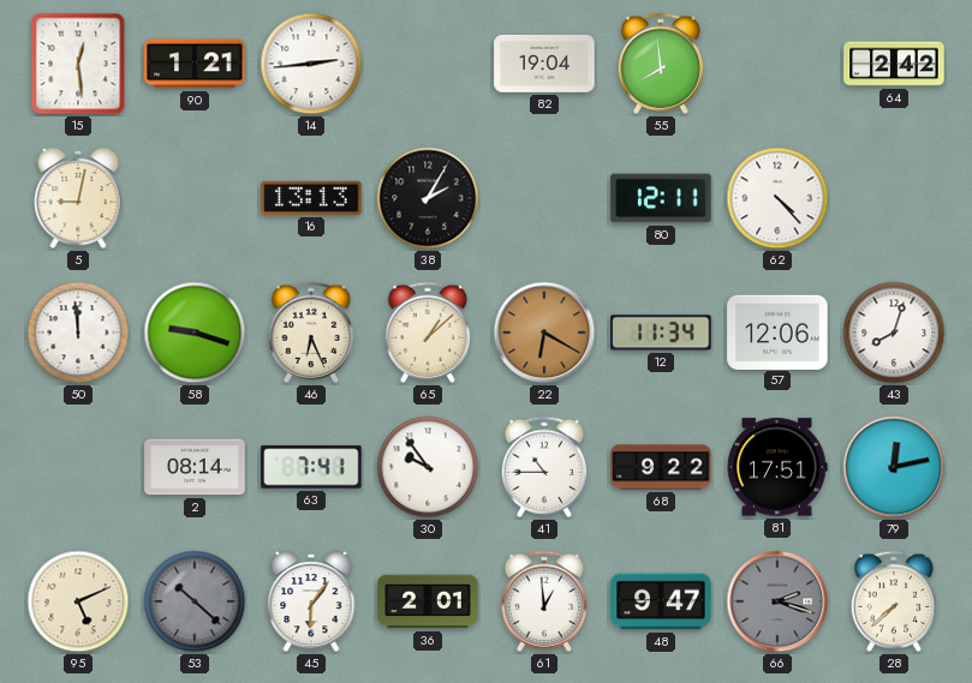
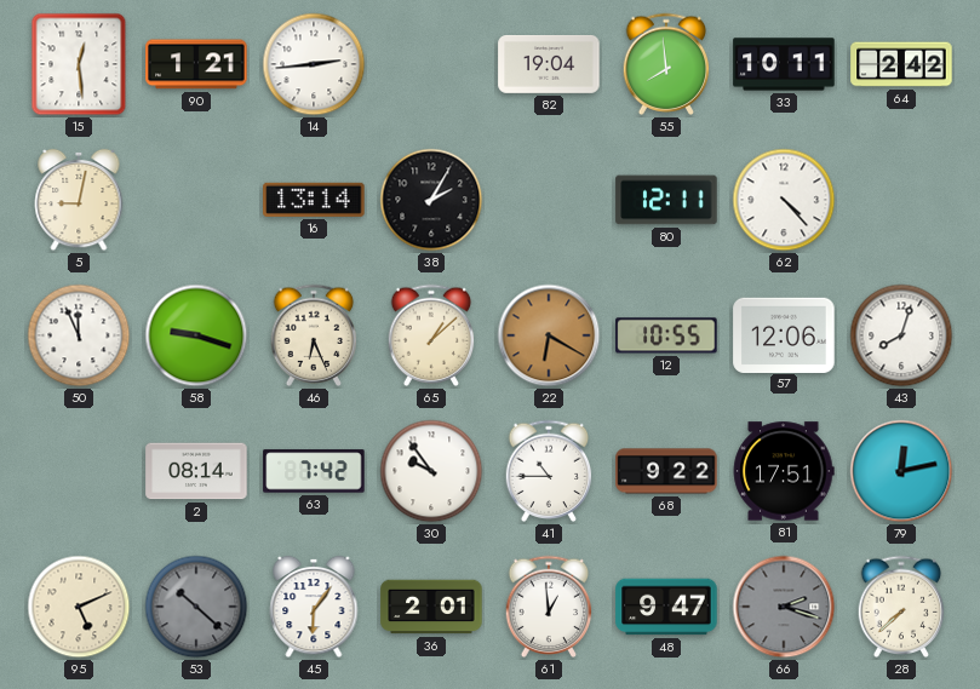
33: none -> 10:11
16: 13:13 -> 13:14
50: 11:59 -> 11:56
12: 11:34 -> 10:55
63: 7:41 -> 7:42
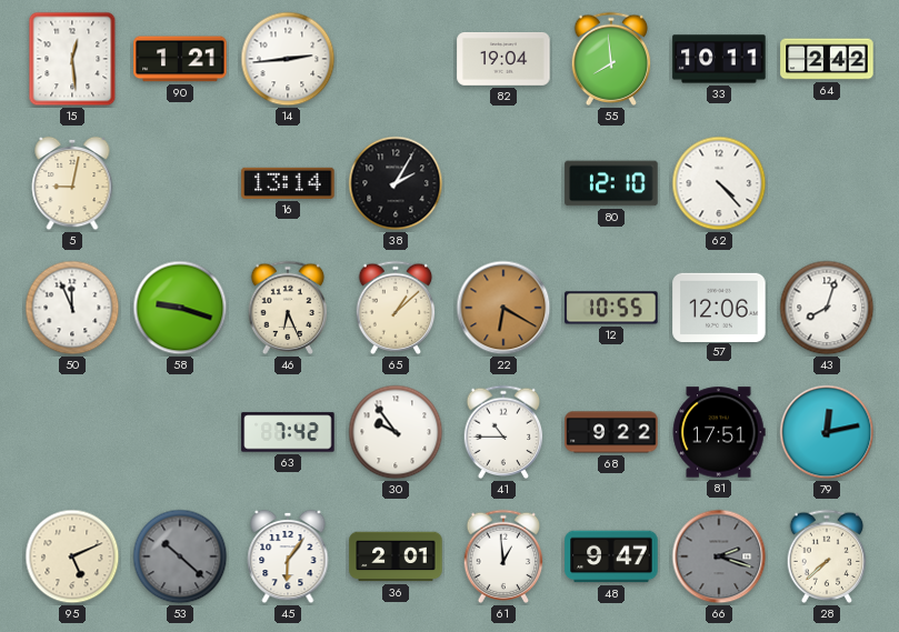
80: 12:11 -> 12:10
2: 08:14 -> none
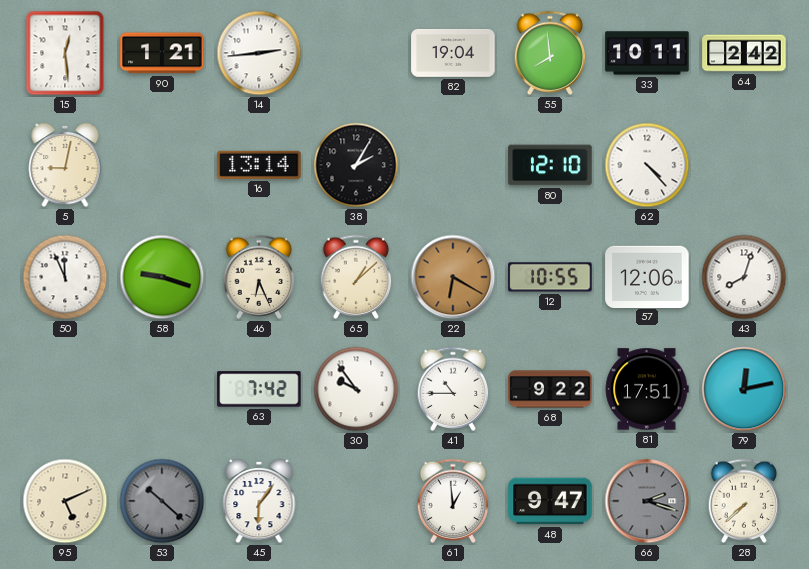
36: 2:01 -> none
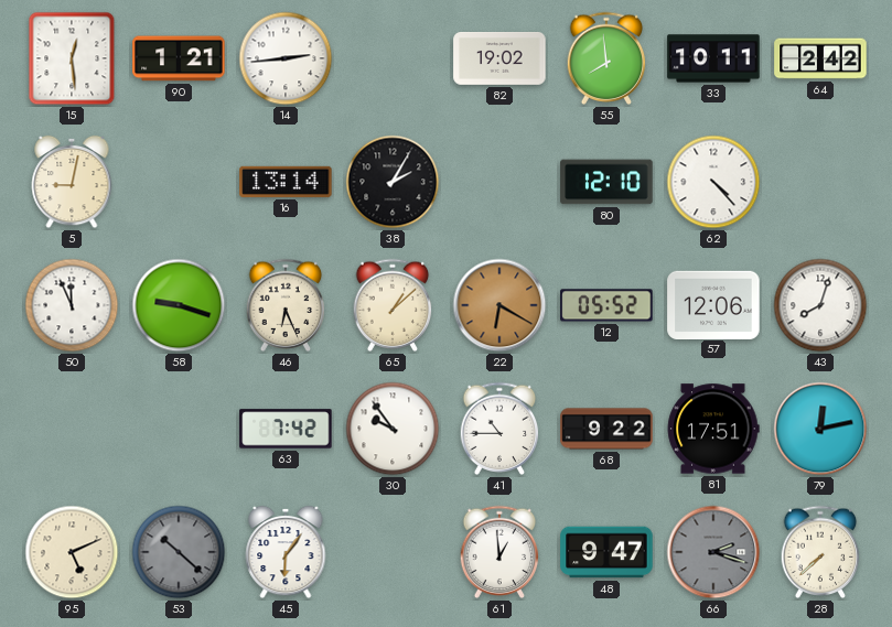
82: 19:04 -> 19:02
12: 10:55 -> 05:52
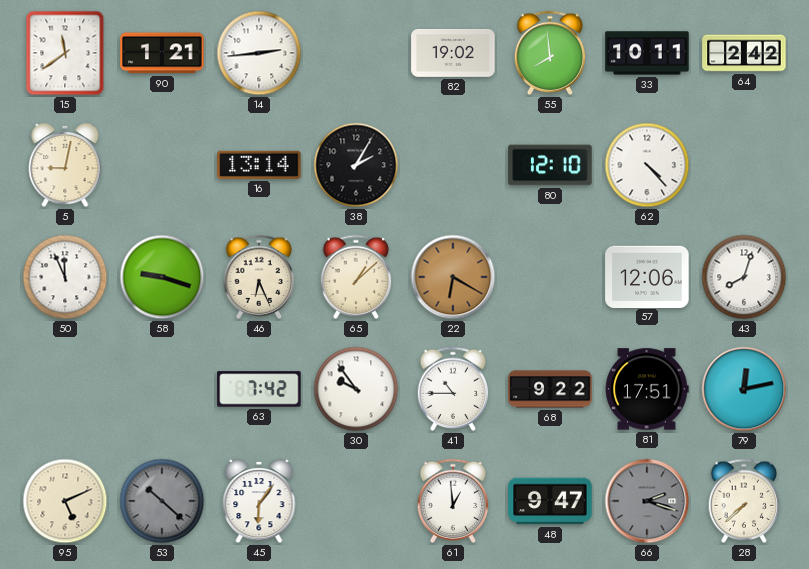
15: 12:29 -> 11:39
12: 05:52 -> none
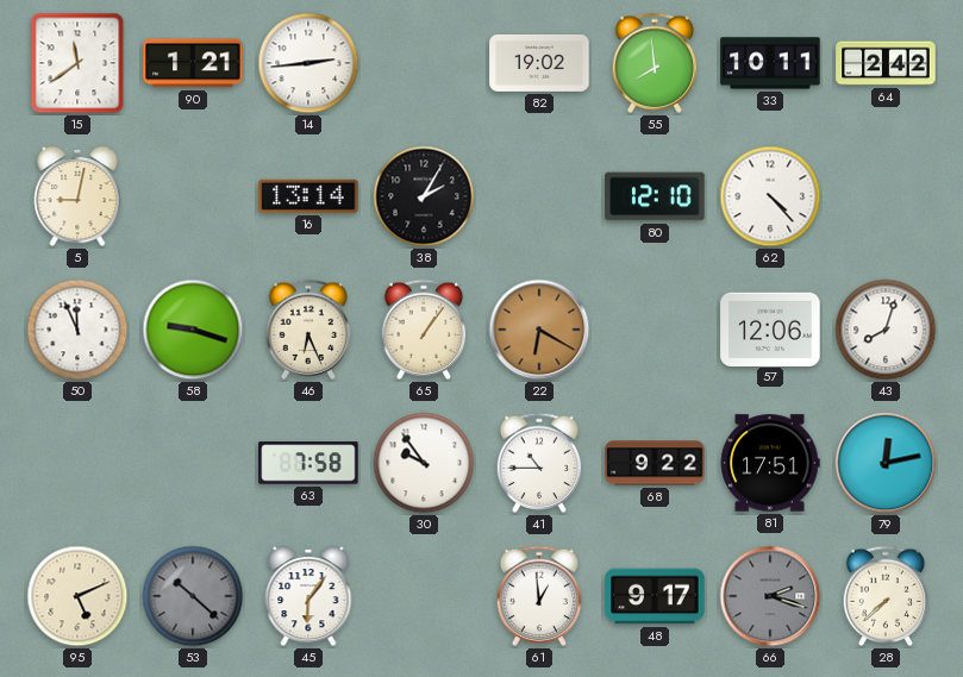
65: 1:08 -> 1:06
63: 7:42 -> 7:58
48: 9:47 -> 9:17
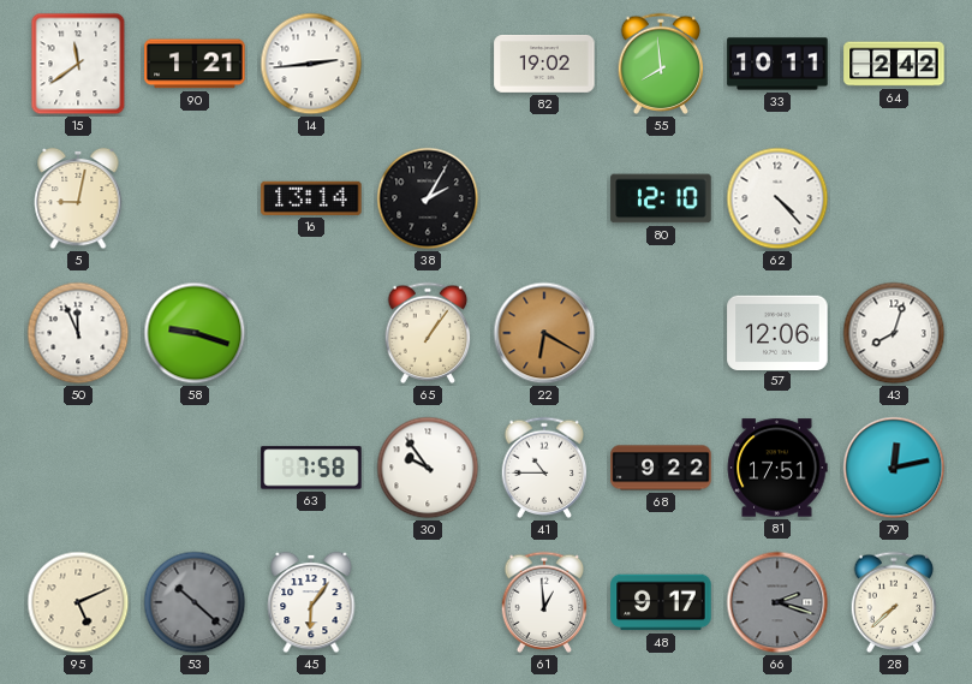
46: 6:26 -> none
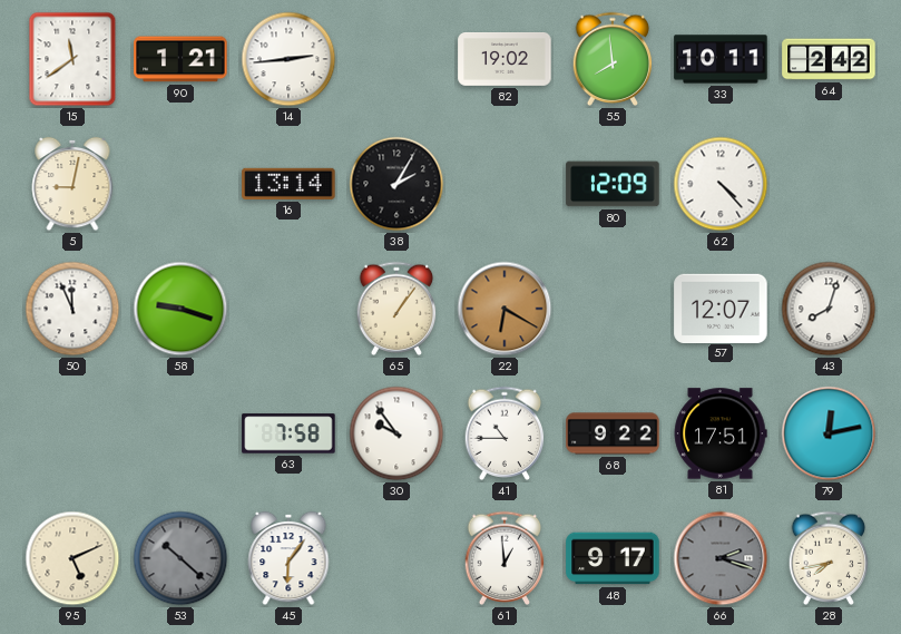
80: 12:10 -> 12:09
57: 12:06 -> 12:07
28: 7:38 -> 7:43
